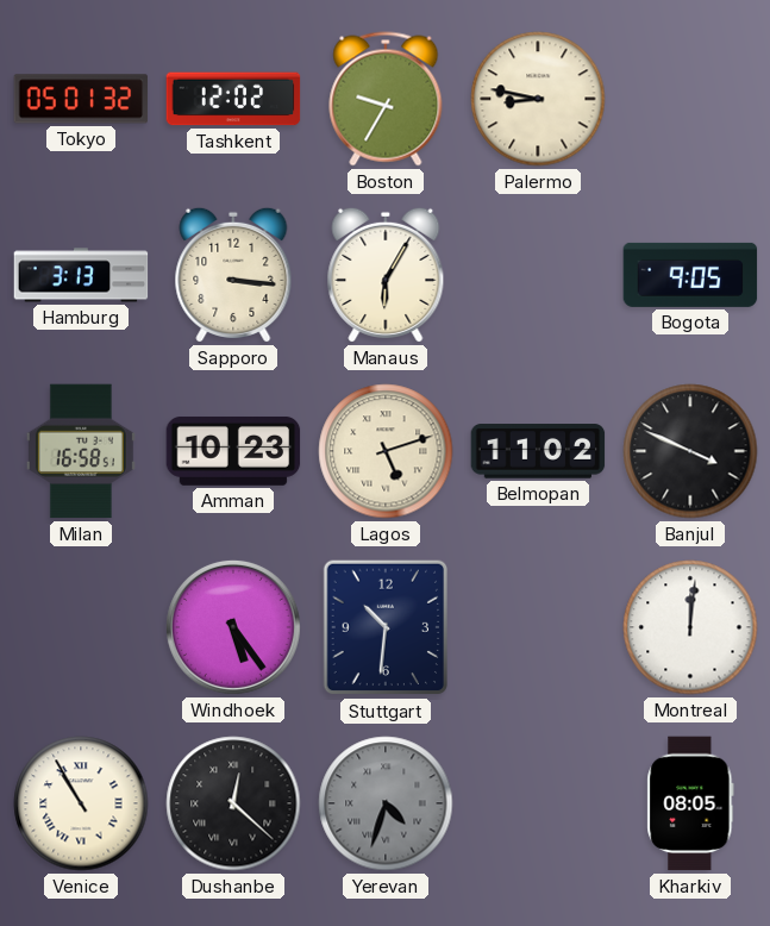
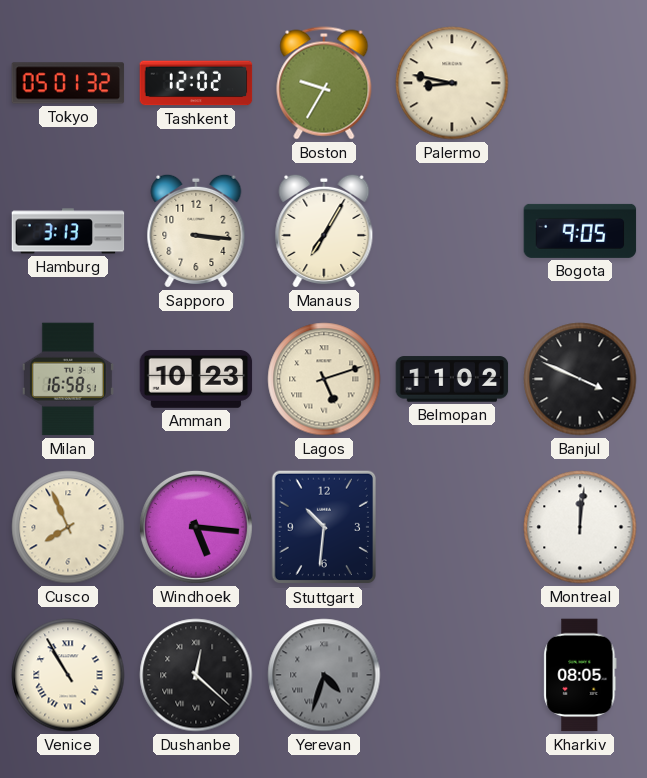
Manaus: 6:05 -> 7:05
Cusco: none -> 7:56
Windhoek: 5:24 -> 5:16
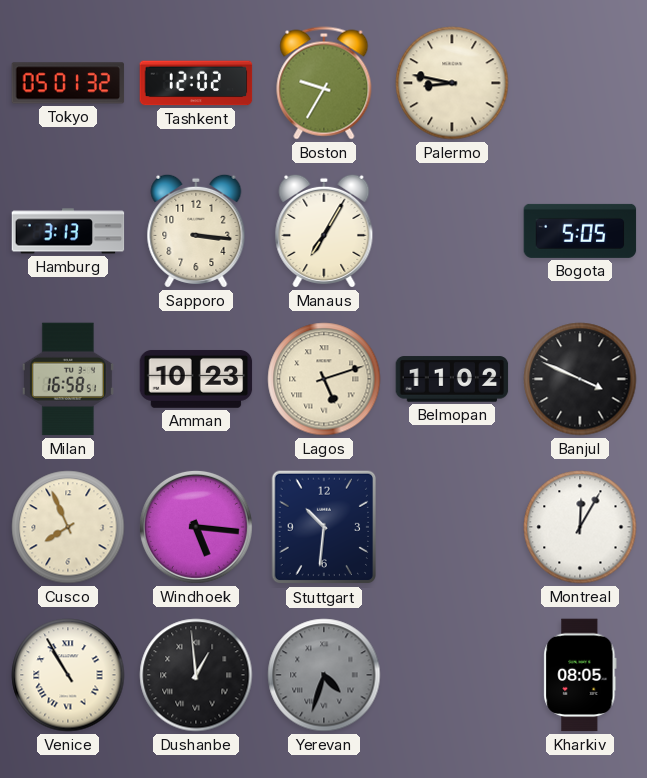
Bogota: 9:05 -> 5:05
Montreal: 12:01 -> 12:05
Dushanbe: 12:22 -> 12:59
